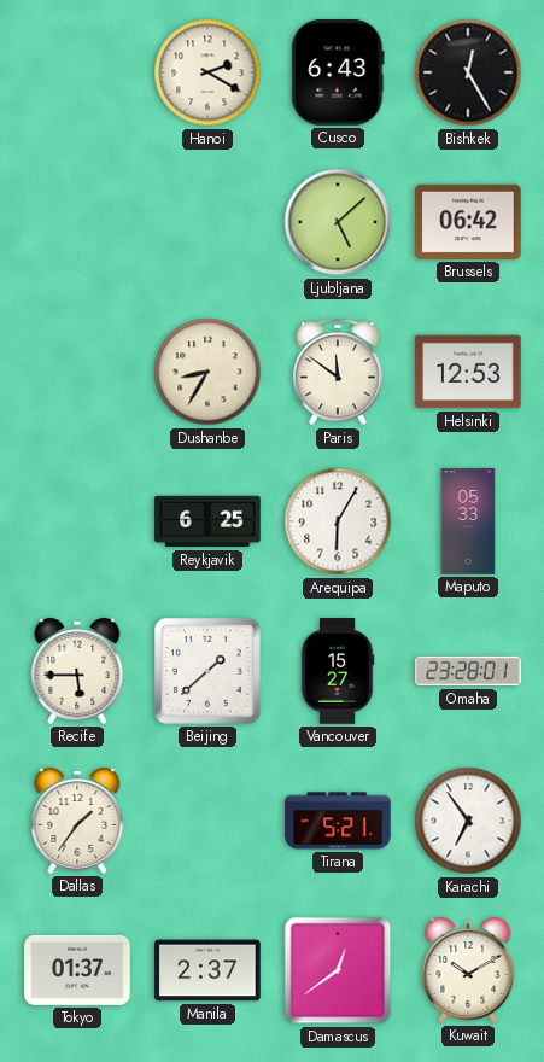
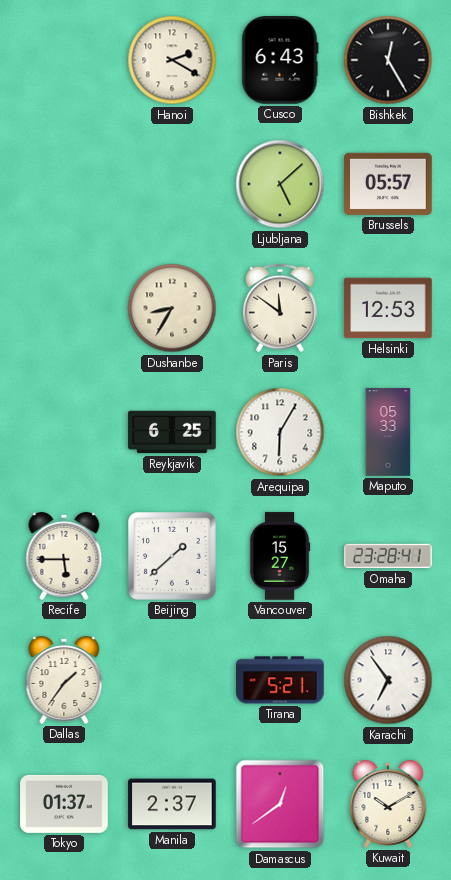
Brussels: 06:42 -> 05:57
Omaha: 23:28:01 -> 23:28:41
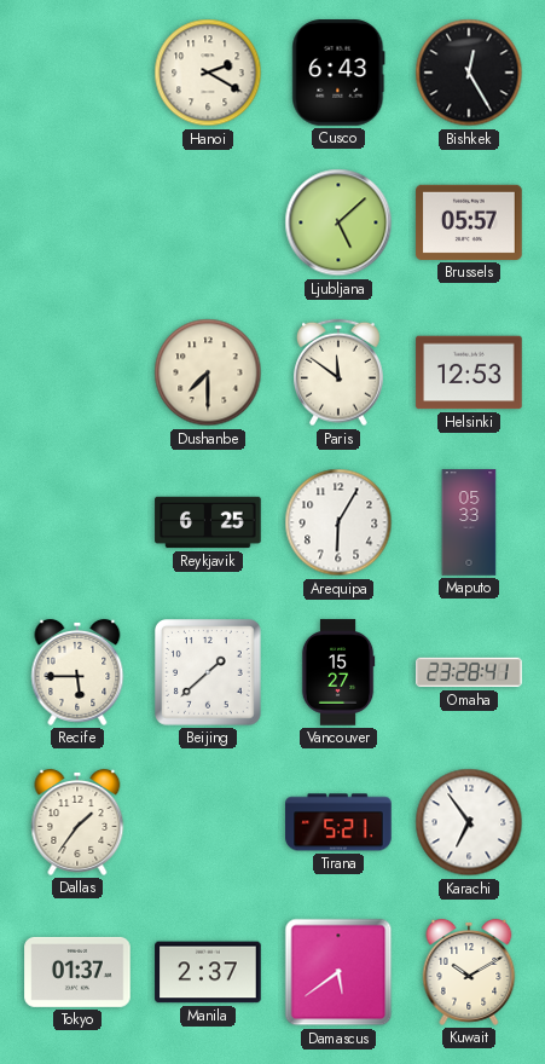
Dushanbe: 8:35 -> 7:30
Damascus: 12:39 -> 5:39
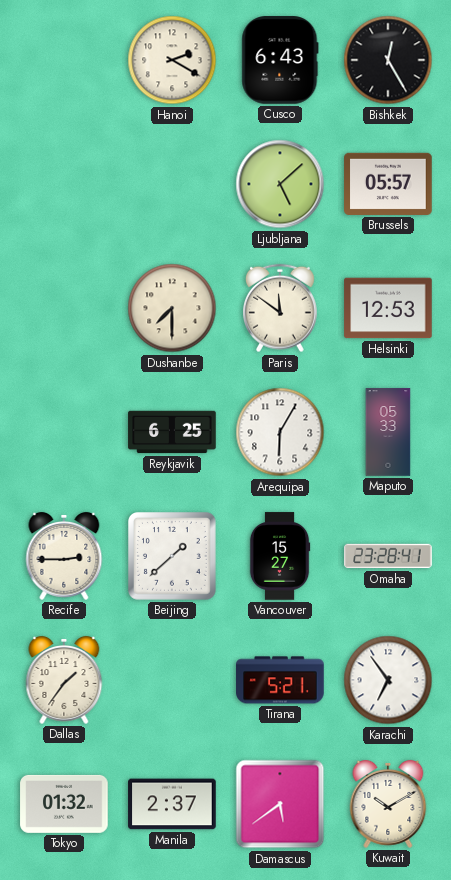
Recife: 5:45 -> 2:45
Tokyo: 01:37 -> 01:32
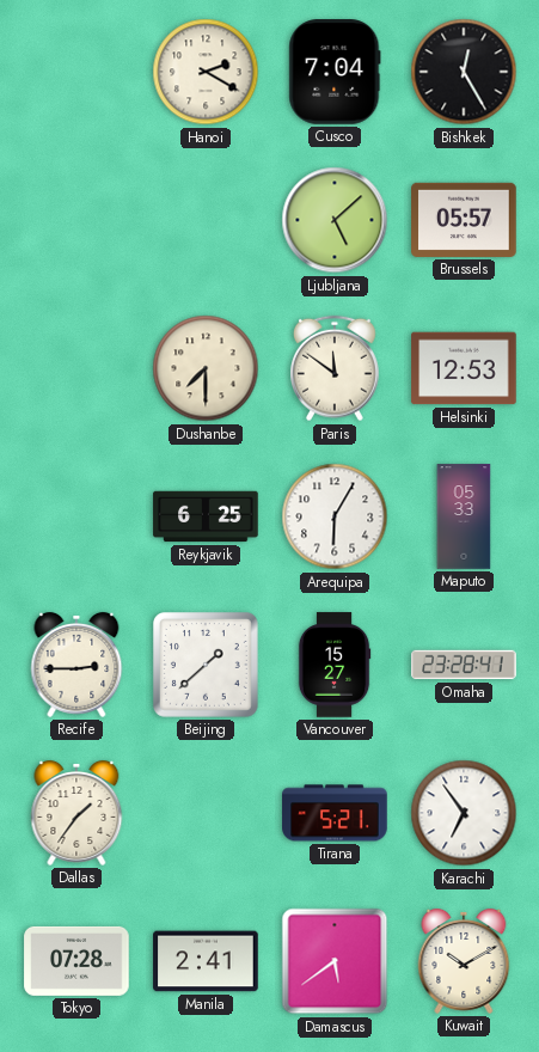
Cusco: 6:43 -> 7:04
Tokyo: 01:32 -> 07:28
Manila: 2:37 -> 2:41
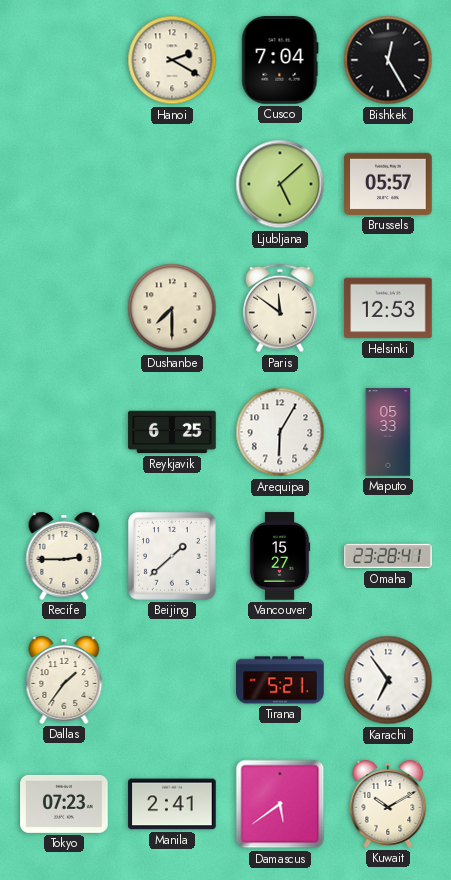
Tokyo: 07:28 -> 07:23
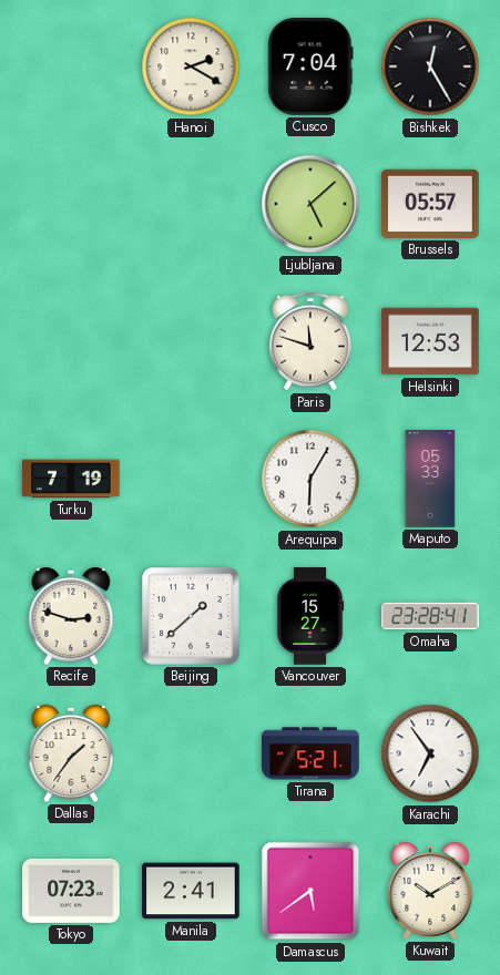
Dushanbe: 7:30 -> none
Paris: 11:51 -> 11:48
Turku: none -> 7:19
Reykjavik: 6:25 -> none
Recife: 2:45 -> 2:48
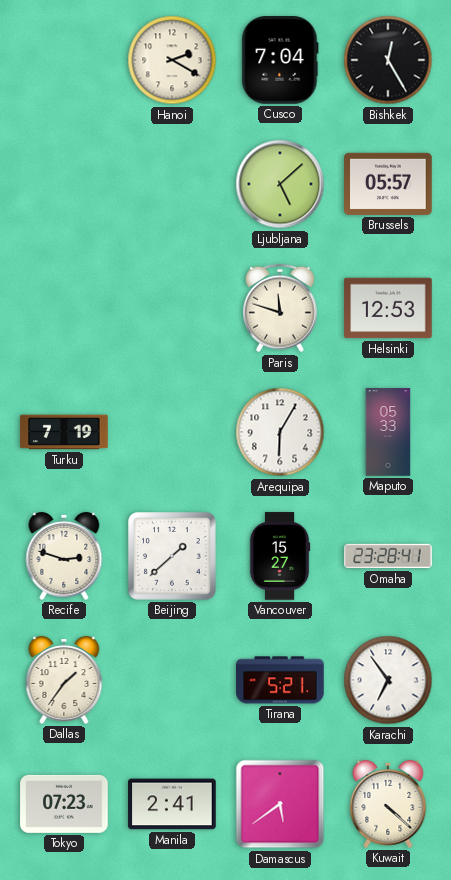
Kuwait: 10:10 -> 4:22
